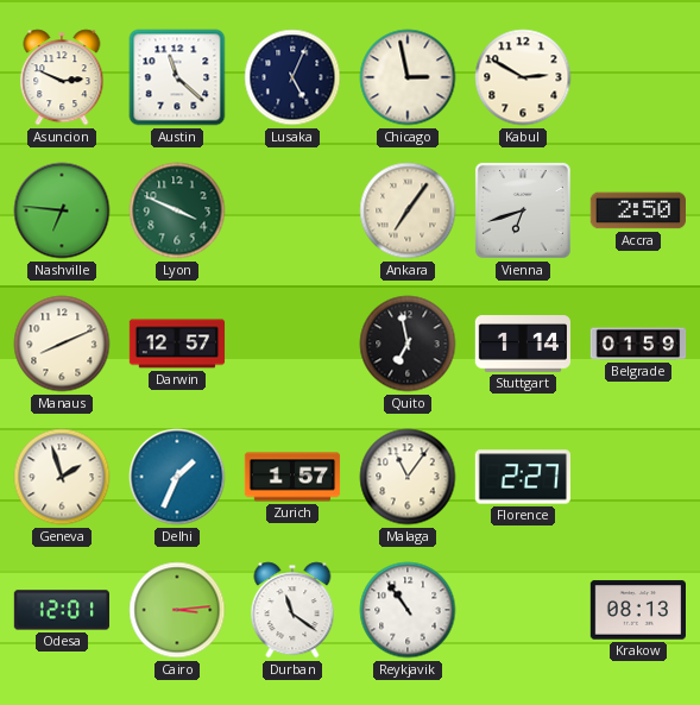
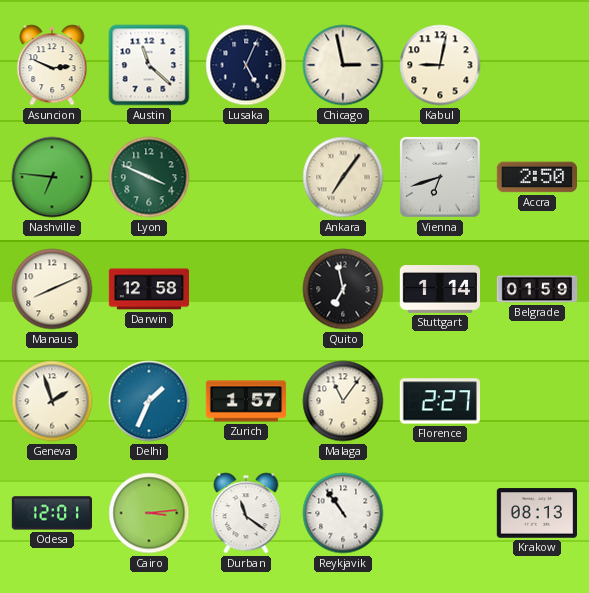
Kabul: 2:50 -> 9:02
Darwin: 12:57 -> 12:58
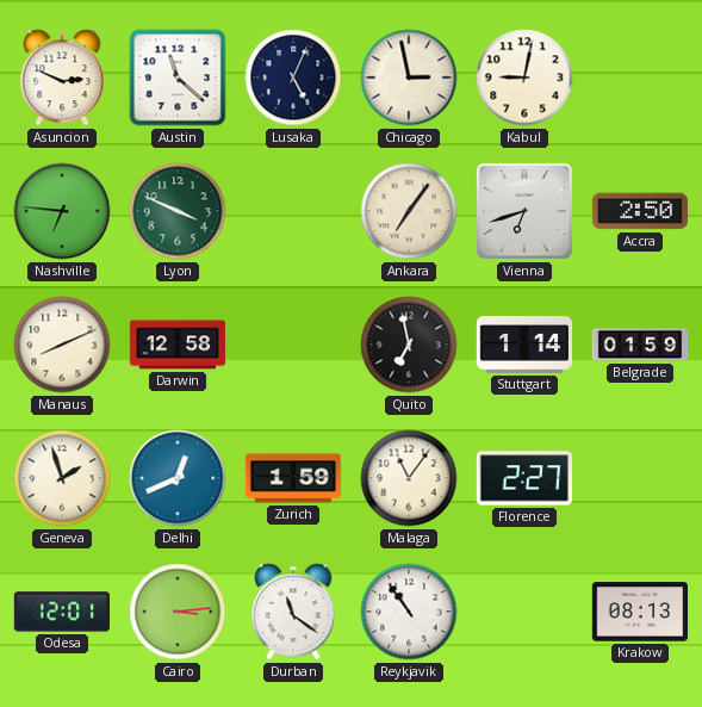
Delhi: 1:34 -> 12:41
Zurich: 1:57 -> 1:59
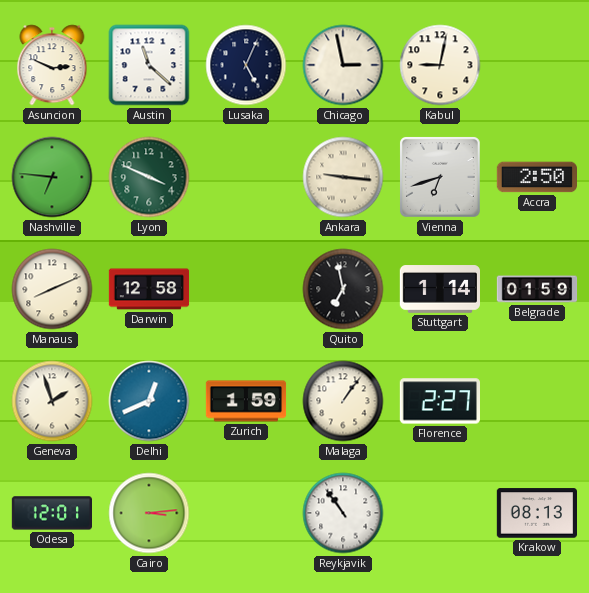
Ankara: 7:06 -> 9:16
Malaga: 11:06 -> 1:06
Durban: 11:21 -> none
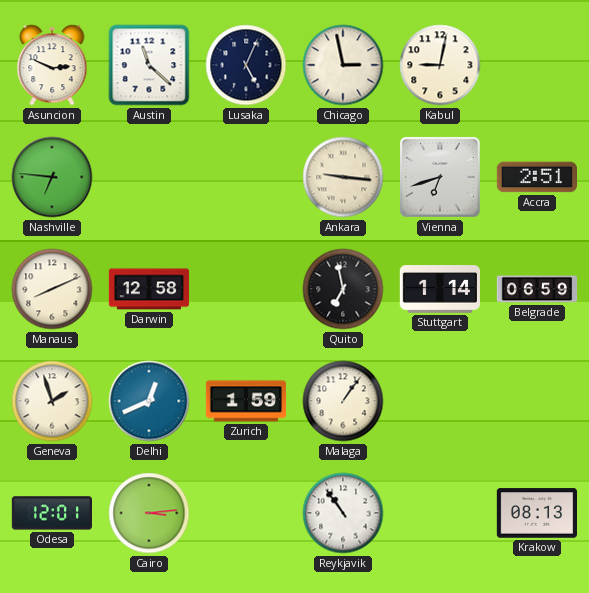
Lyon: 3:49 -> none
Accra: 2:50 -> 2:51
Belgrade: 01:59 -> 06:59
Florence: 2:27 -> none
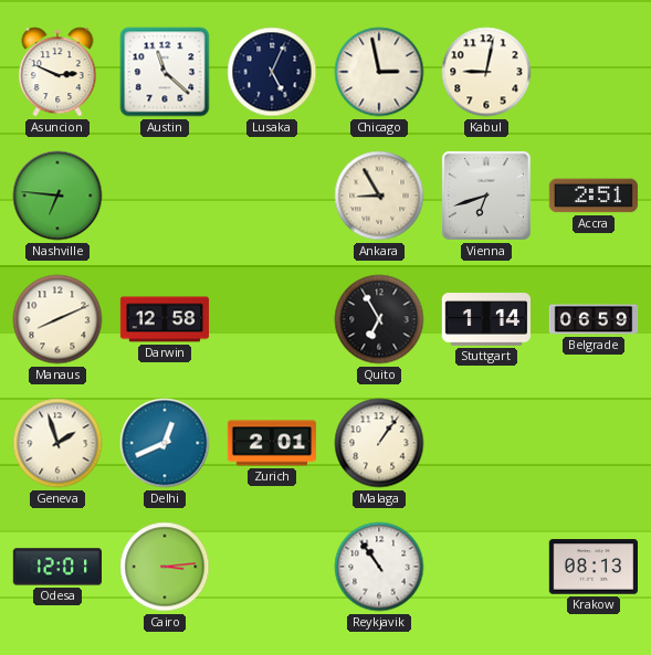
Ankara: 9:16 -> 8:55
Quito: 6:58 -> 6:55
Zurich: 1:59 -> 2:01
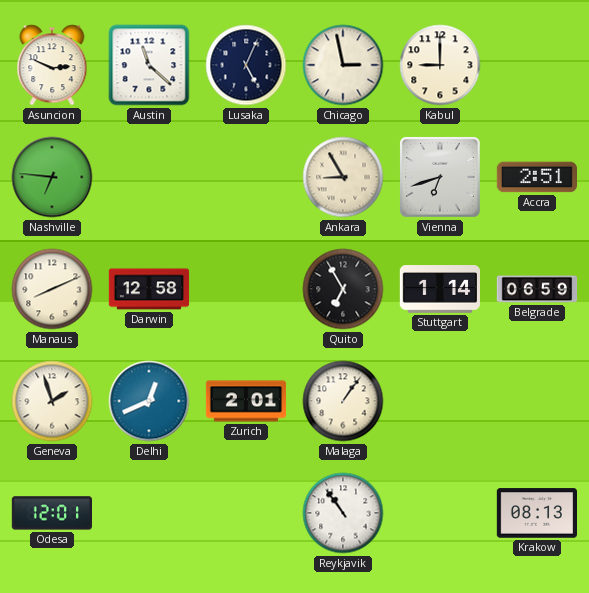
Kabul: 9:02 -> 9:00
Cairo: 3:14 -> none
